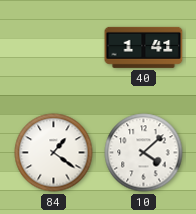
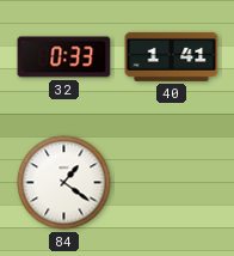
32: none -> 0:33
10: 4:08 -> none
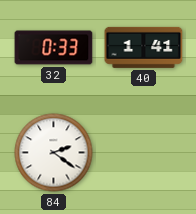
84: 1:21 -> 2:21
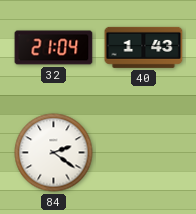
32: 0:33 -> 21:04
40: 1:41 -> 1:43
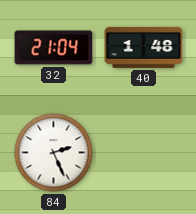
40: 1:43 -> 1:48
84: 2:21 -> 2:26
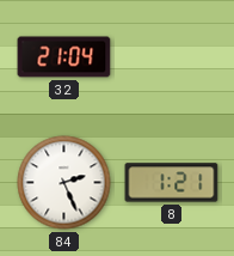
40: 1:48 -> none
8: none -> 1:21
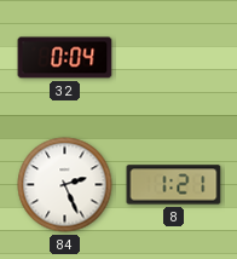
32: 21:04 -> 0:04
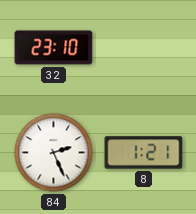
32: 0:04 -> 23:10
